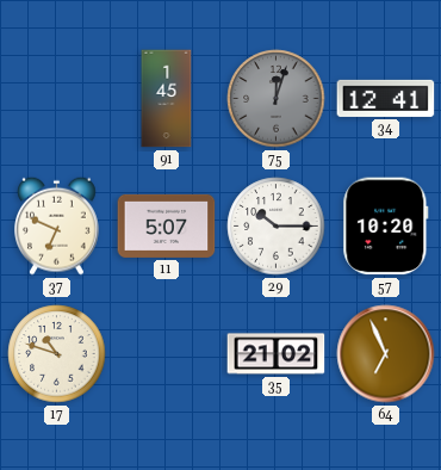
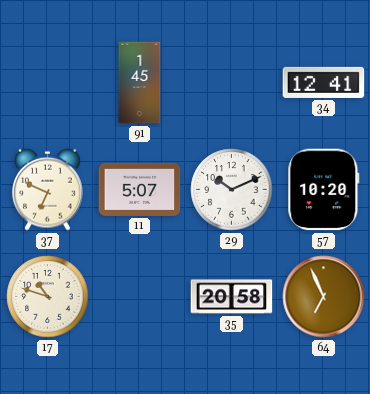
75: 12:03 -> none
29: 10:15 -> 10:11
35: 21:02 -> 20:58
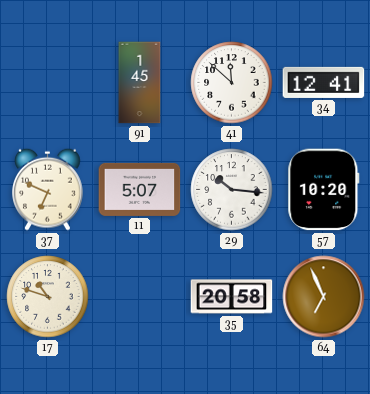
41: none -> 11:52
29: 10:11 -> 10:16
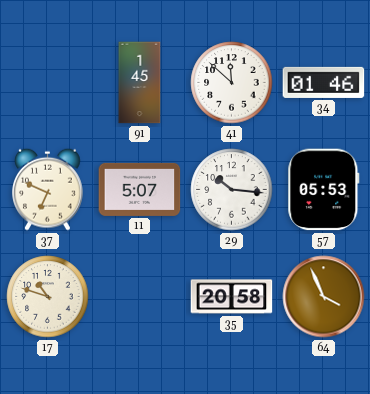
34: 12:41 -> 01:46
57: 10:20 -> 05:53
64: 6:56 -> 3:56
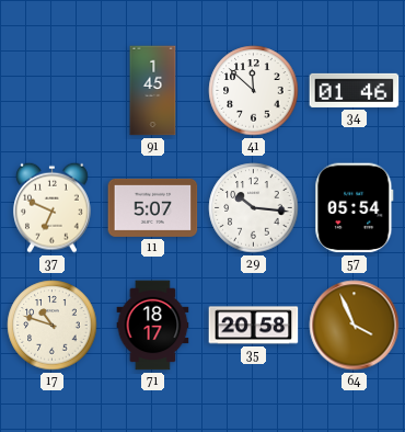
57: 05:53 -> 05:54
71: none -> 18:17
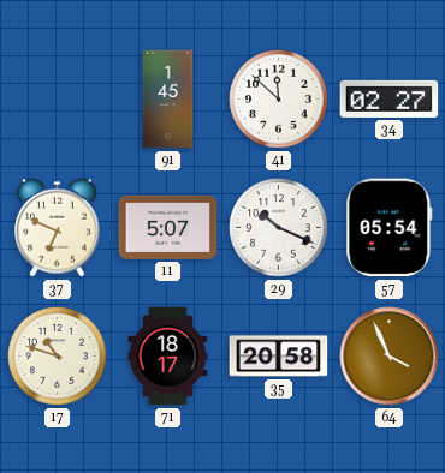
34: 01:46 -> 02:27
29: 10:16 -> 10:19
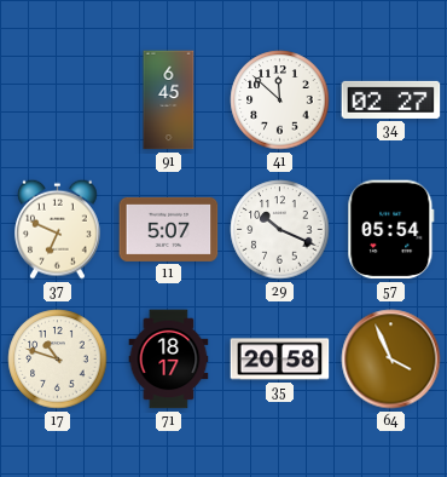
91: 1:45 -> 6:45
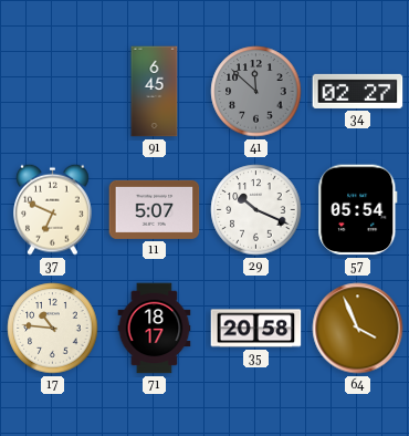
41 dial: white -> grey
17: 10:48 -> 10:46
